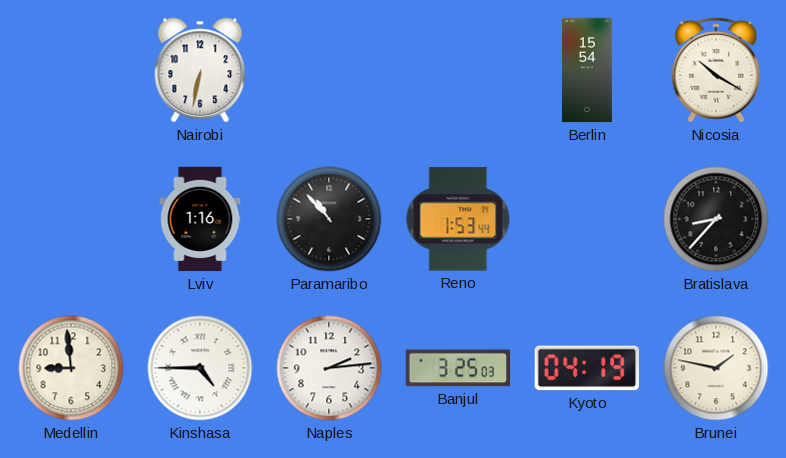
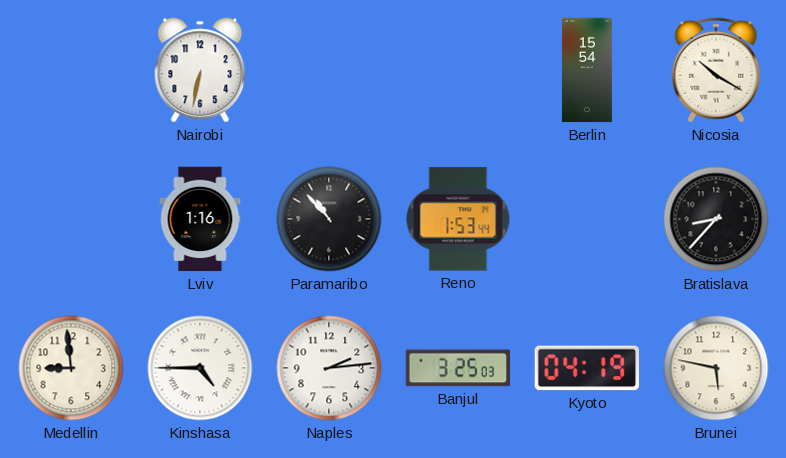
Brunei: 1:47 -> 5:47
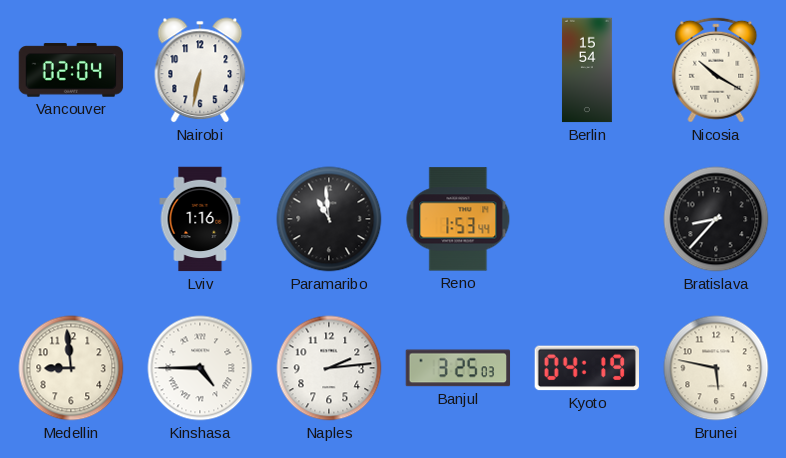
Vancouver: none -> 02:04
Paramaribo: 10:53 -> 10:59
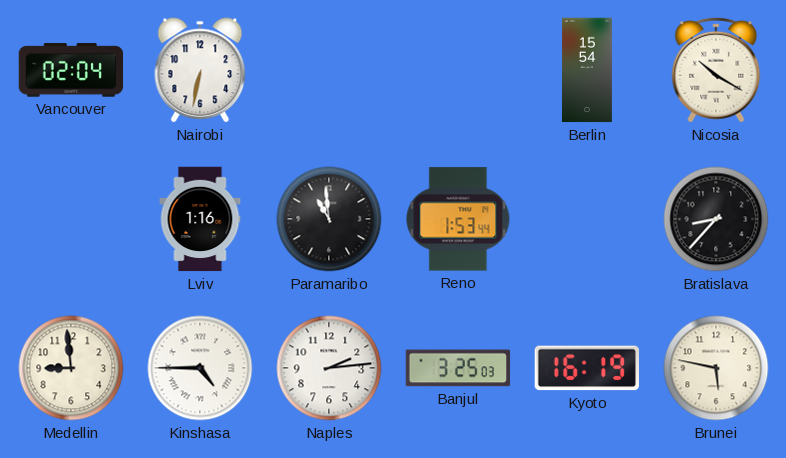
Kyoto: 04:19 -> 16:19
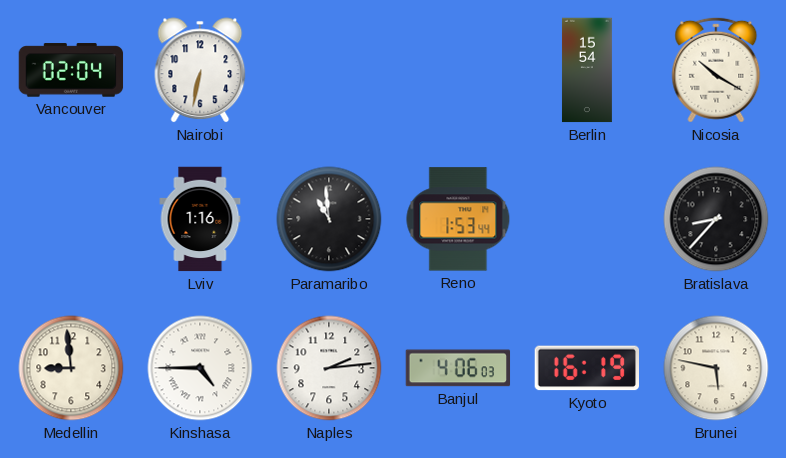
Banjul: 3:25 -> 4:06
